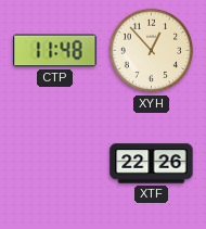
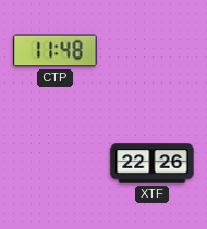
XYH: 12:53 -> none
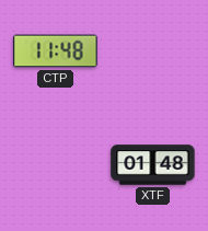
XTF: 22:26 -> 01:48
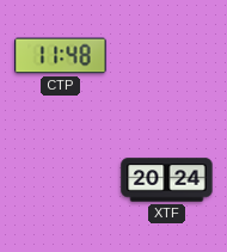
XTF: 01:48 -> 20:24
